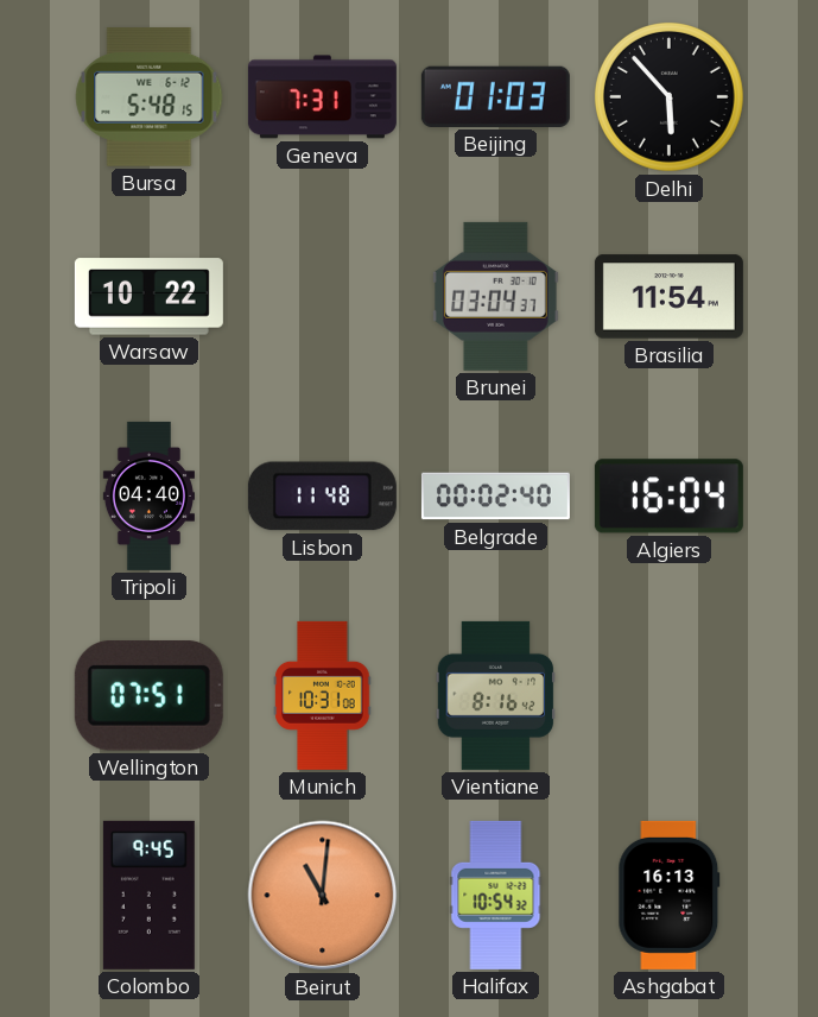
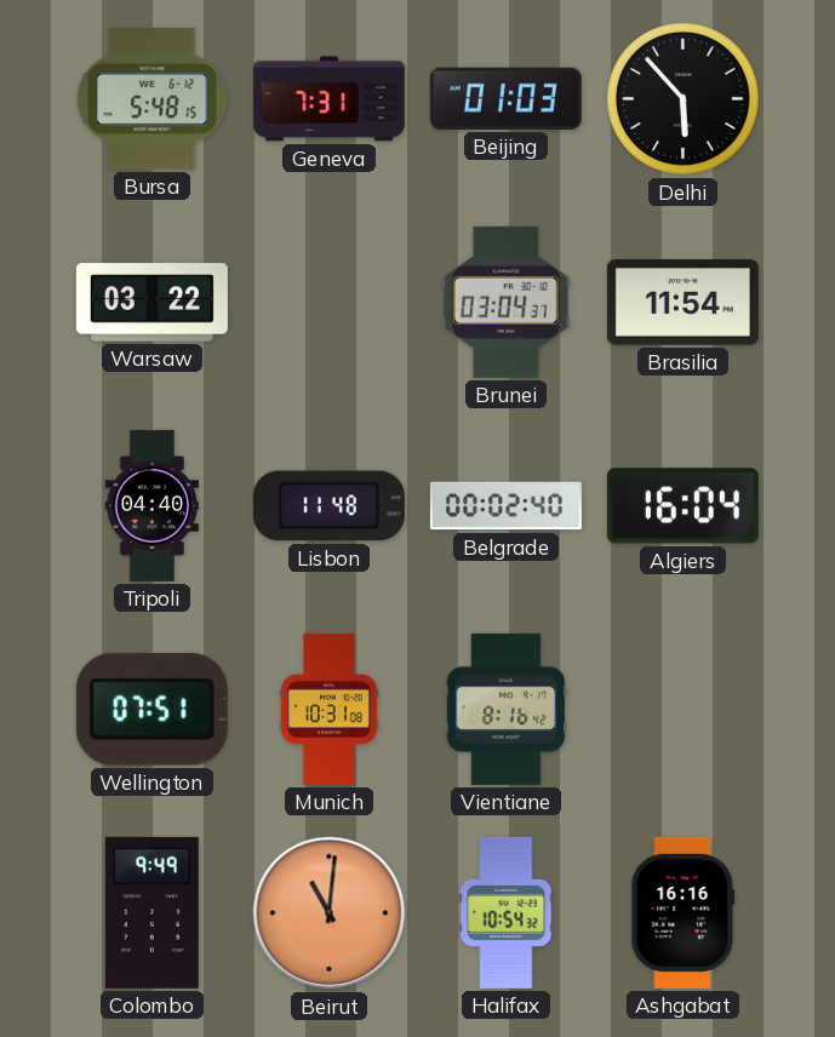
Warsaw: 10:22 -> 03:22
Colombo: 9:45 -> 9:49
Ashgabat: 16:13 -> 16:16
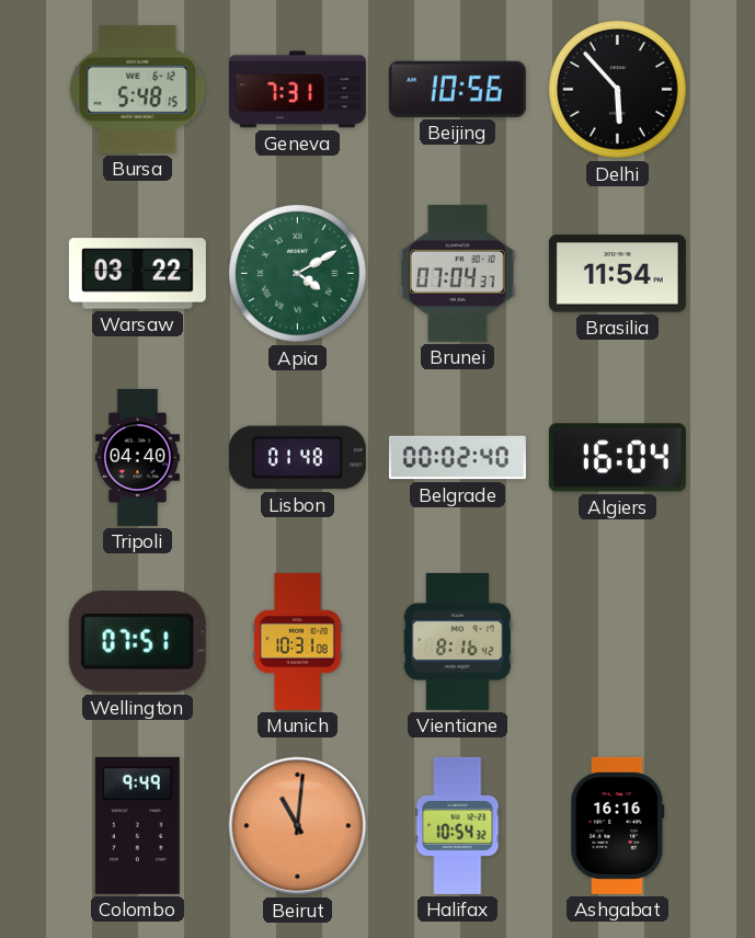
Beijing: 01:03 -> 10:56
Apia: none -> 4:10
Brunei: 03:04 -> 07:04
Lisbon: 11:48 -> 01:48
